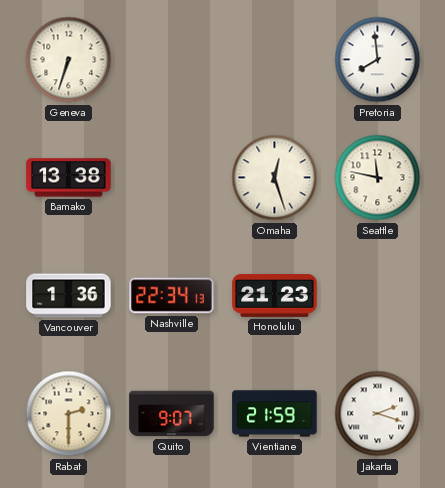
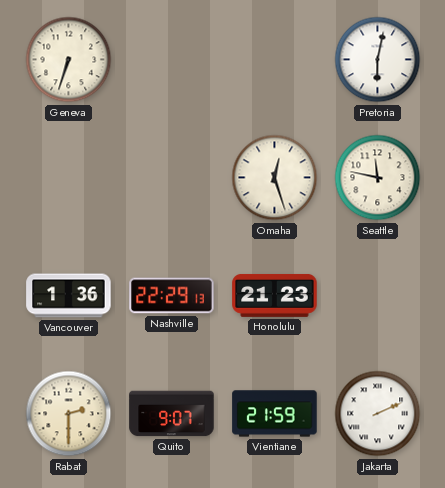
Pretoria: 7:59 -> 6:02
Bamako: 13:38 -> none
Nashville: 22:34 -> 22:29
Jakarta: 2:18 -> 2:11
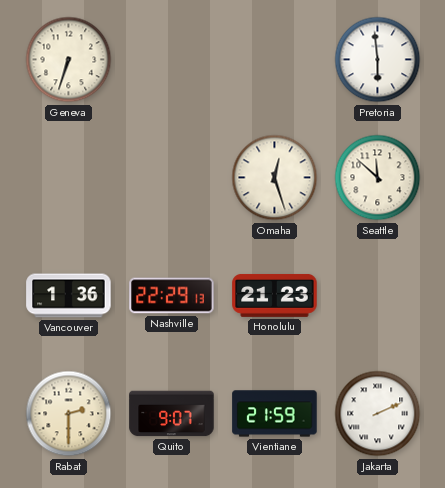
Pretoria: 6:02 -> 5:59
Seattle: 11:47 -> 11:52
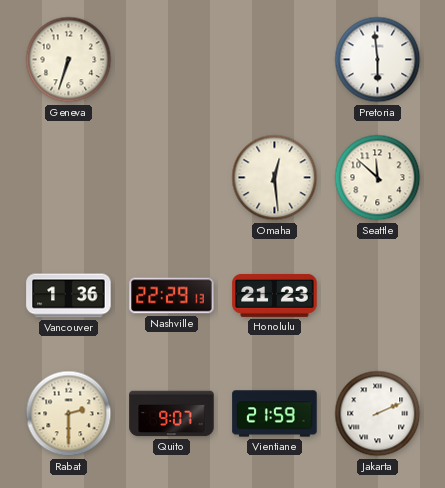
Omaha: 12:27 -> 12:29
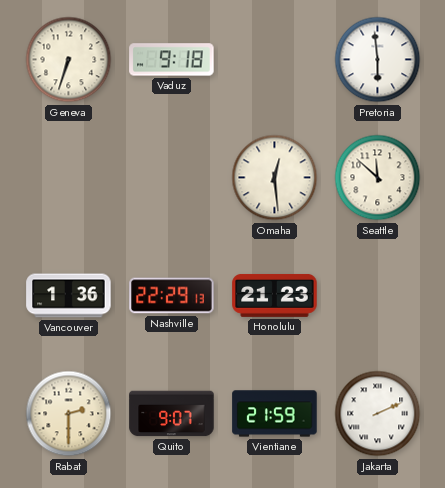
Vaduz: none -> 9:18
